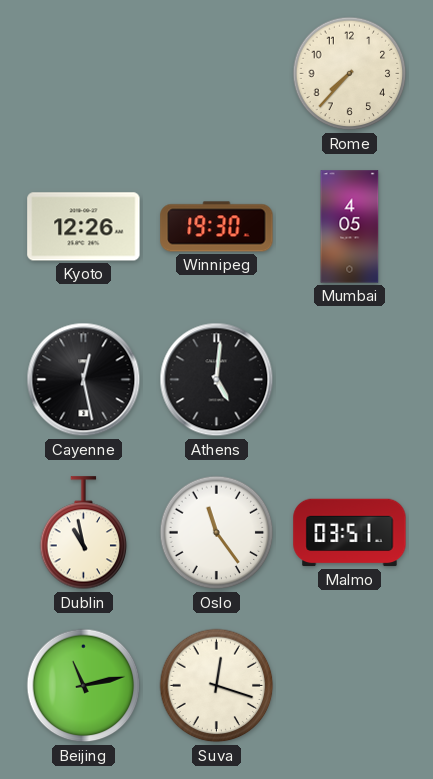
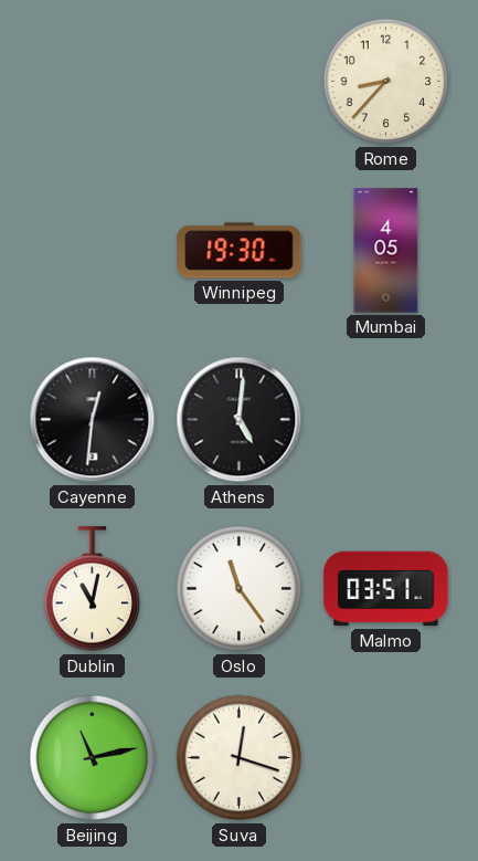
Rome: 7:37 -> 8:37
Kyoto: 12:26 -> none
Cayenne: 12:28 -> 12:31
Dublin: 10:58 -> 11:02
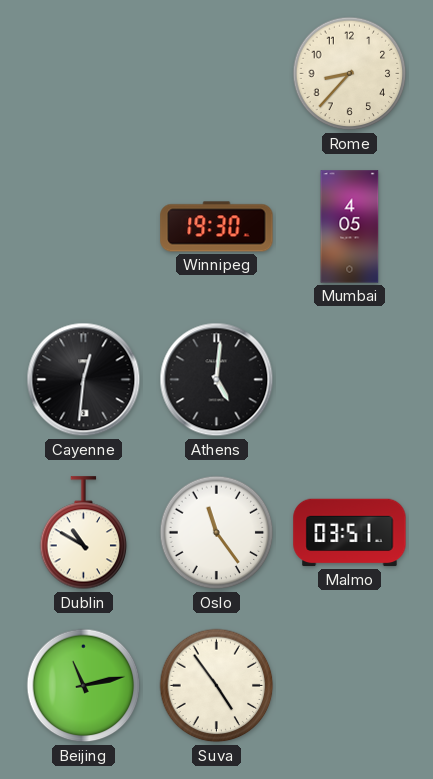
Dublin: 11:02 -> 10:50
Suva: 12:18 -> 4:54
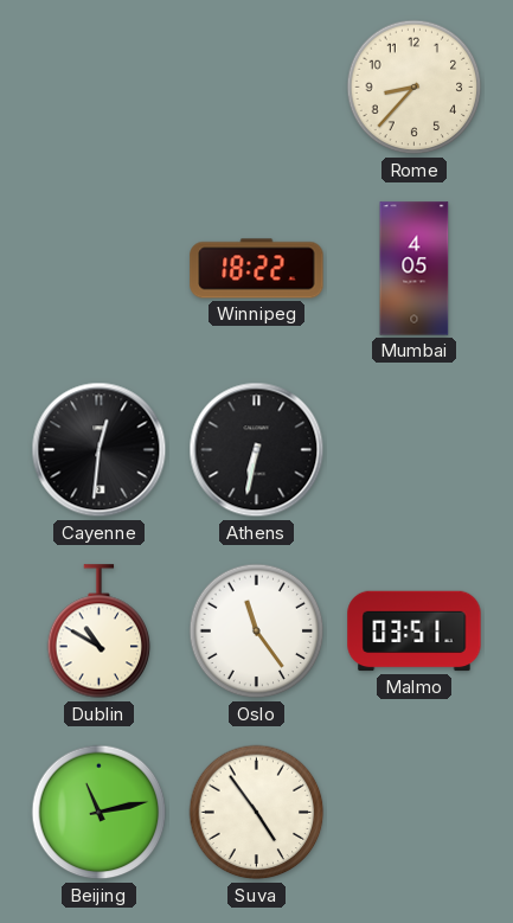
Winnipeg: 19:30 -> 18:22
Athens: 5:01 -> 6:32
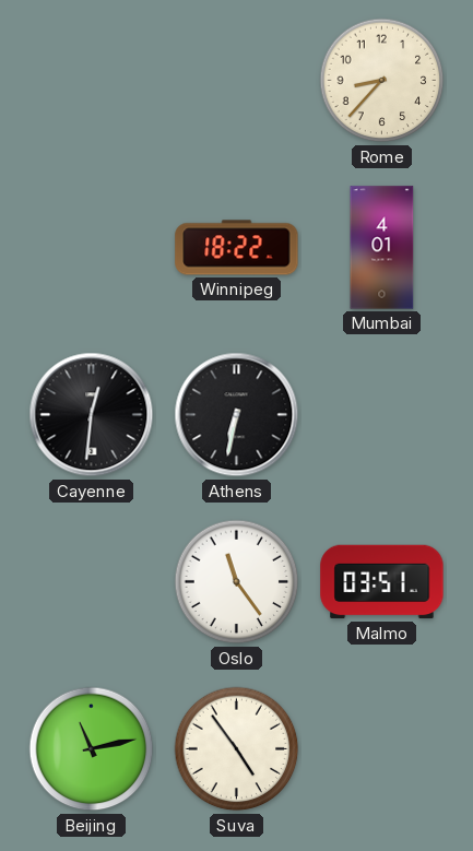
Mumbai: 4:05 -> 4:01
Dublin: 10:50 -> none
